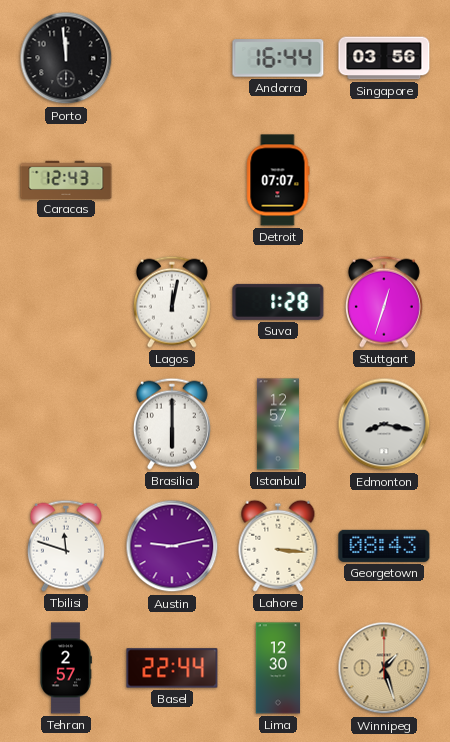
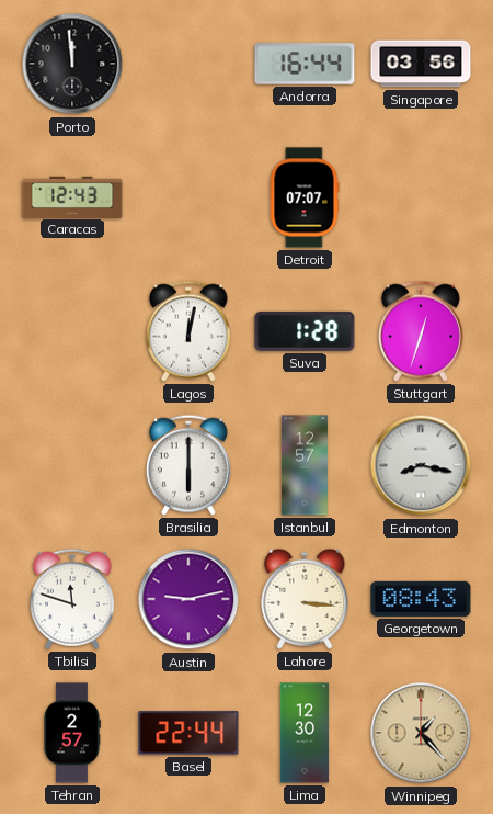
Winnipeg: 1:27 -> 1:23
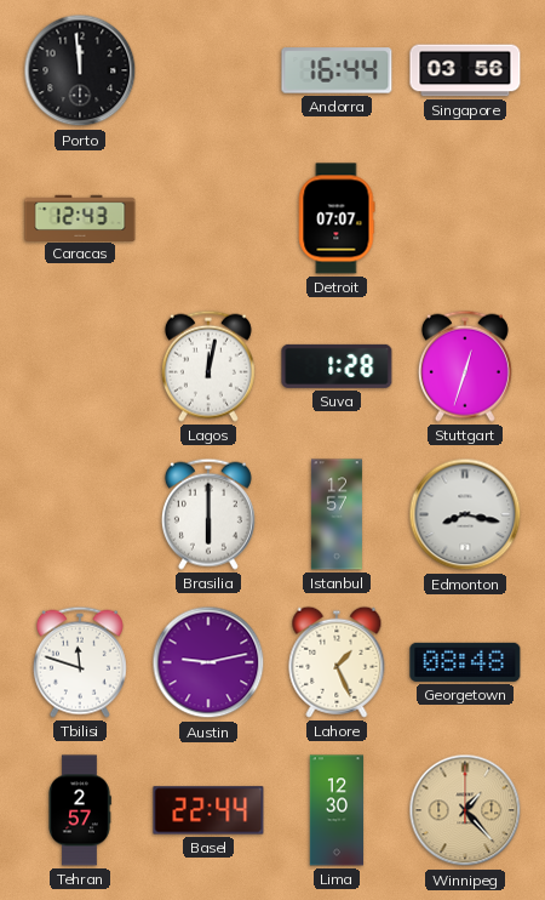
Lahore: 3:16 -> 1:26
Georgetown: 08:43 -> 08:48
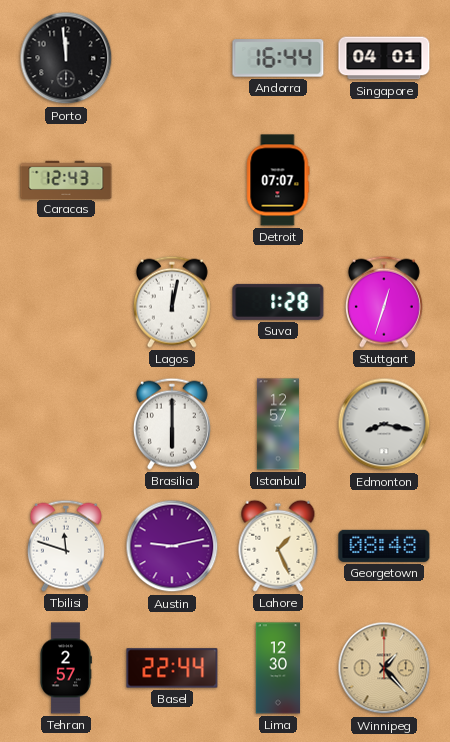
Singapore: 03:56 -> 04:01
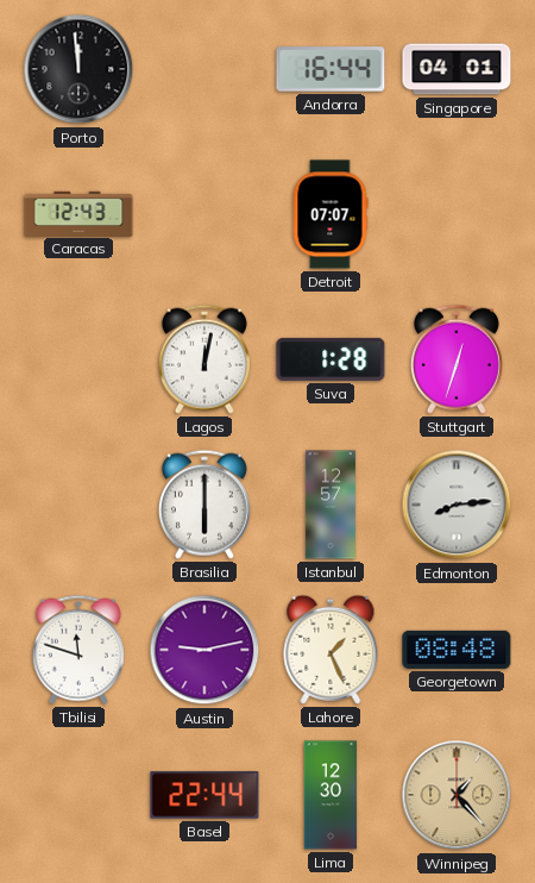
Edmonton: 8:17 -> 8:14
Tehran: 2:57 -> none
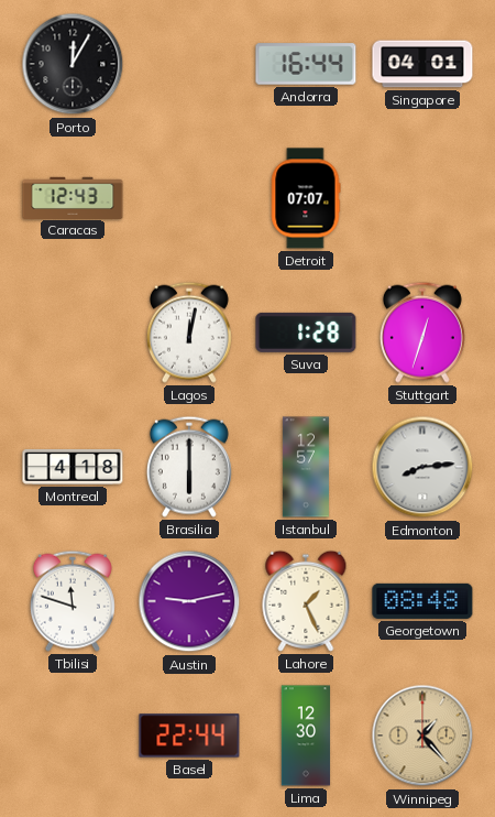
Porto: 11:59 -> 12:05
Montreal: none -> 4:18
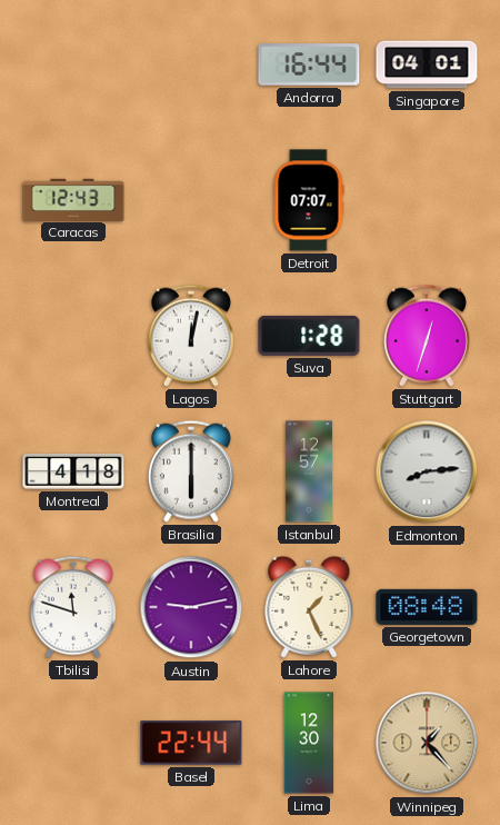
Porto: 12:05 -> none
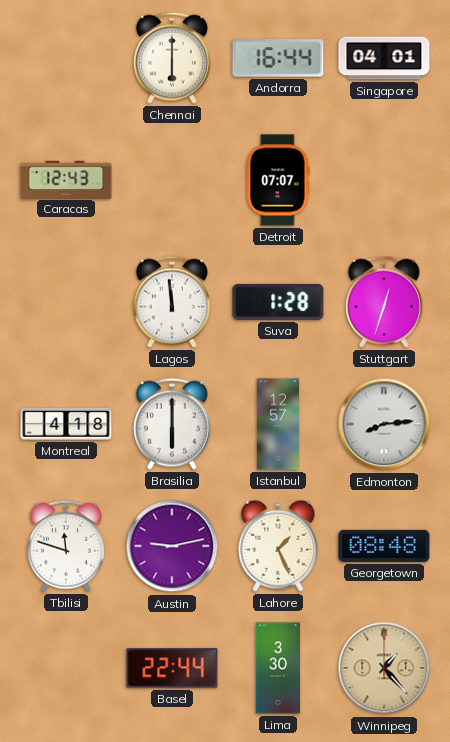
Chennai: none -> 6:00
Lagos: 12:02 -> 11:59
Lima: 12:30 -> 3:30
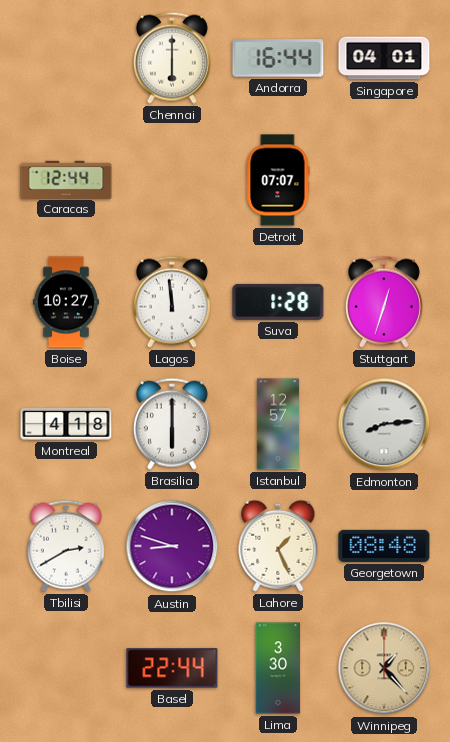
Caracas: 12:43 -> 12:44
Boise: none -> 10:27
Tbilisi: 11:48 -> 2:40
Austin: 9:13 -> 8:48
